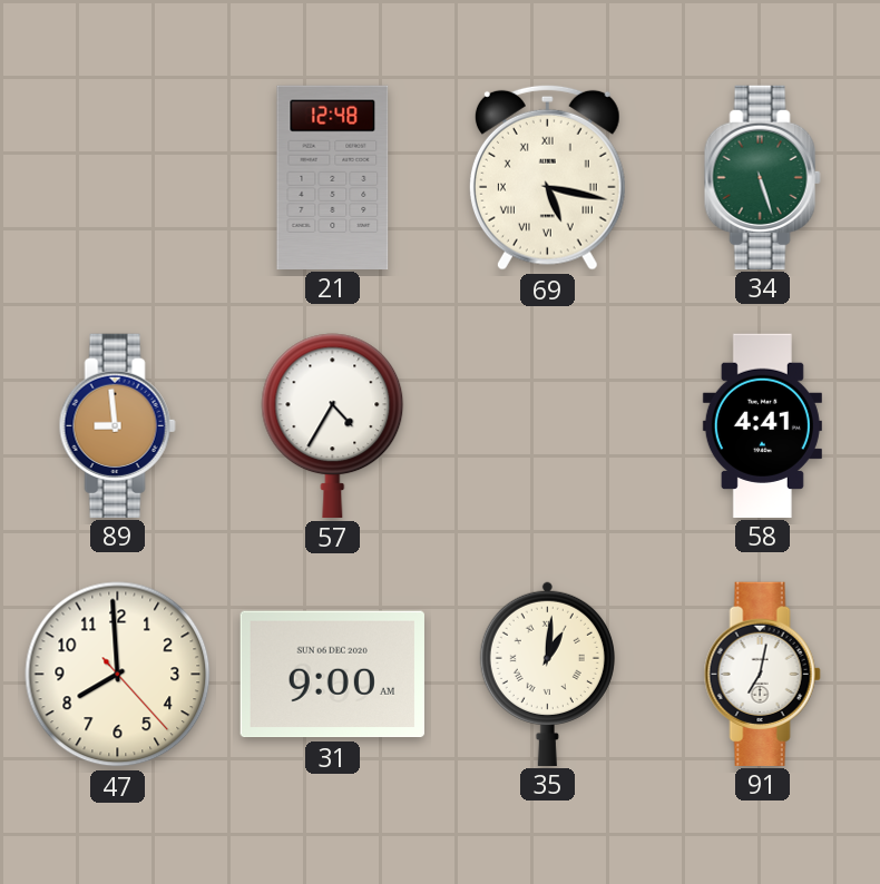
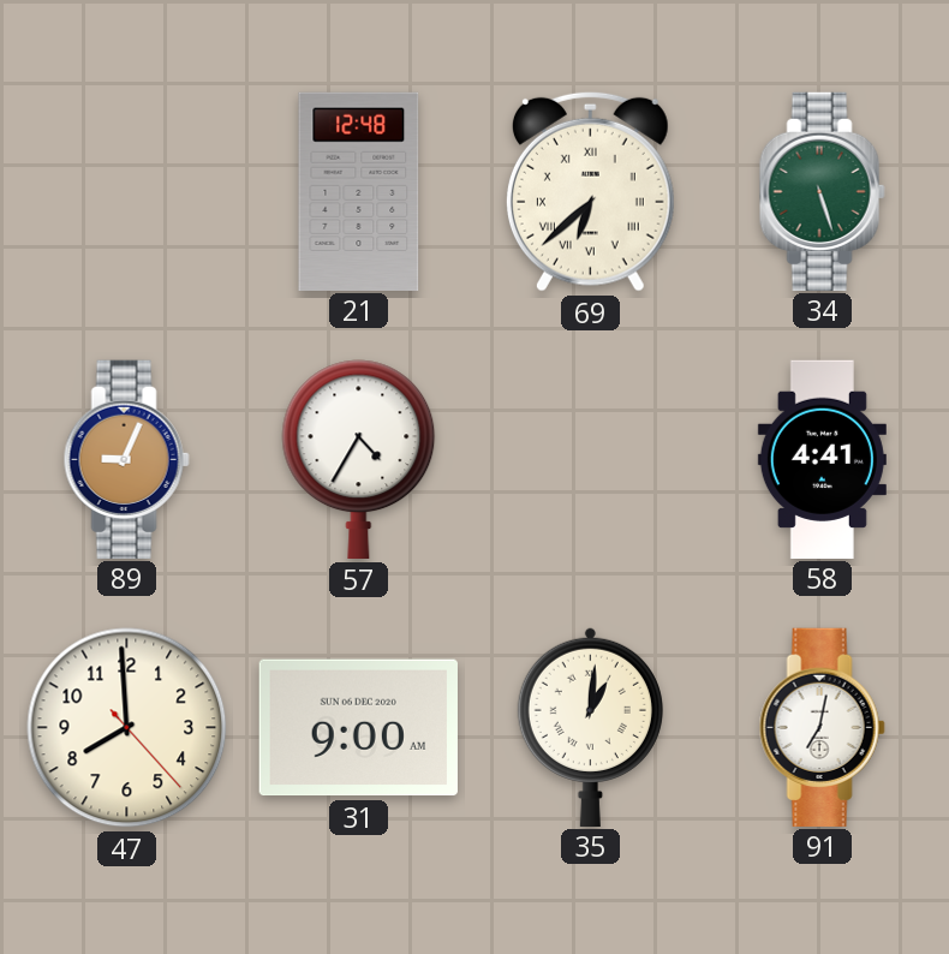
69: 5:17 -> 6:38
89: 8:59 -> 9:04
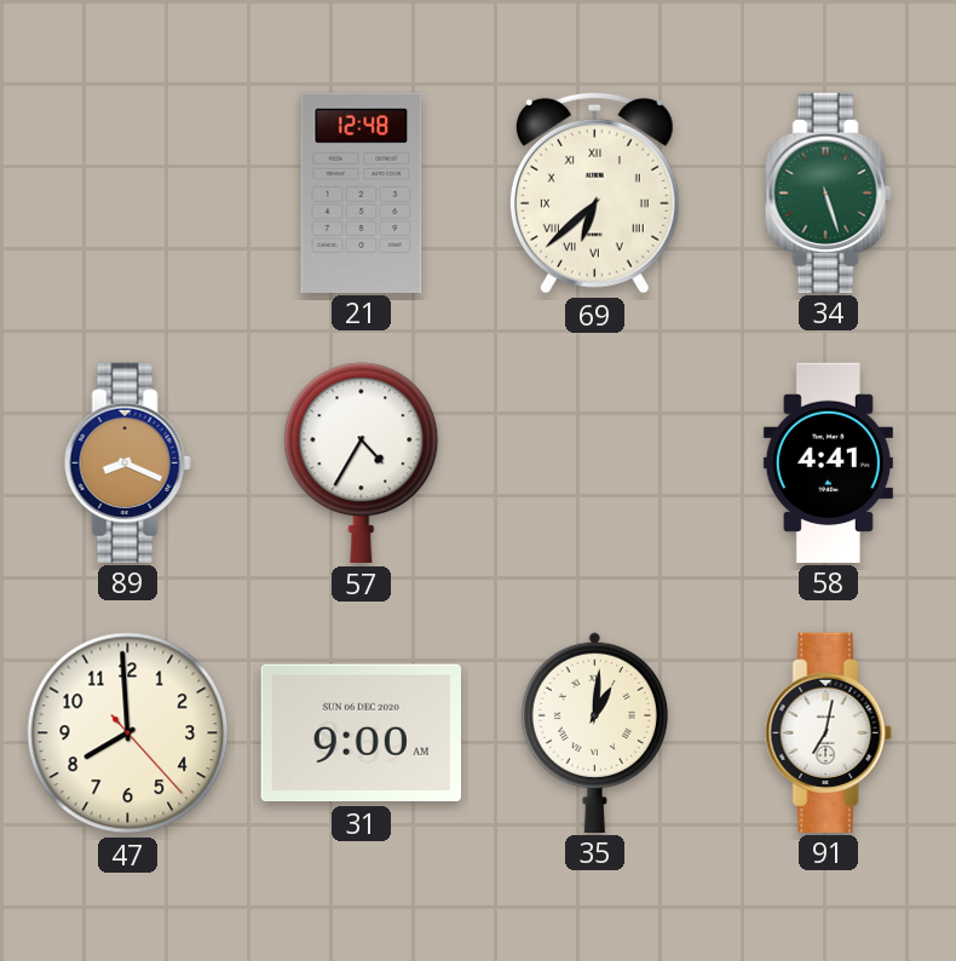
89: 9:04 -> 8:19
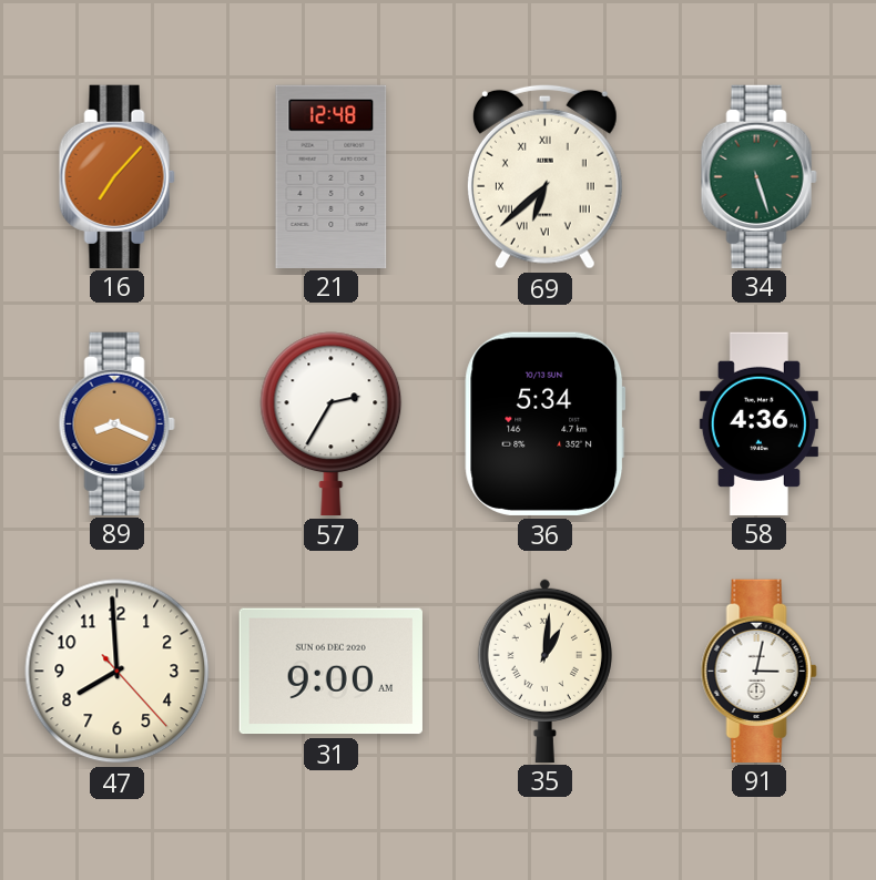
16: none -> 7:07
57: 4:35 -> 2:35
36: none -> 5:34
58: 4:41 -> 4:36
91: 7:02 -> 3:02
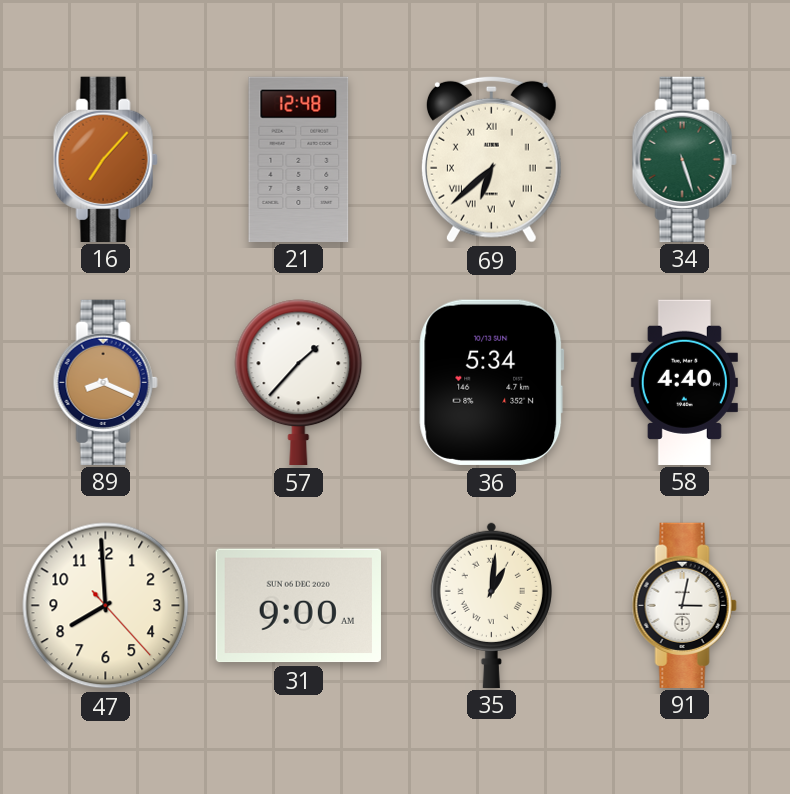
57: 2:35 -> 1:37
58: 4:36 -> 4:40
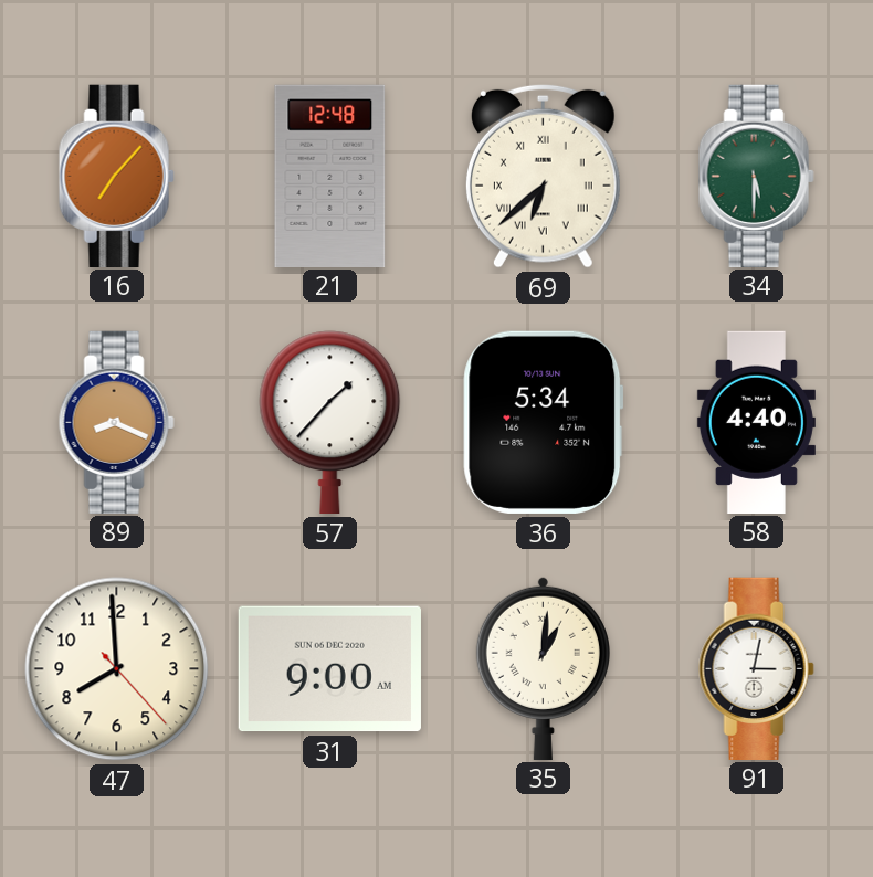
34: 5:27 -> 5:30
